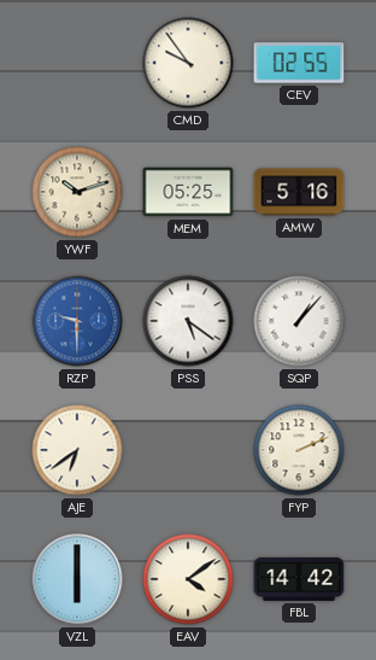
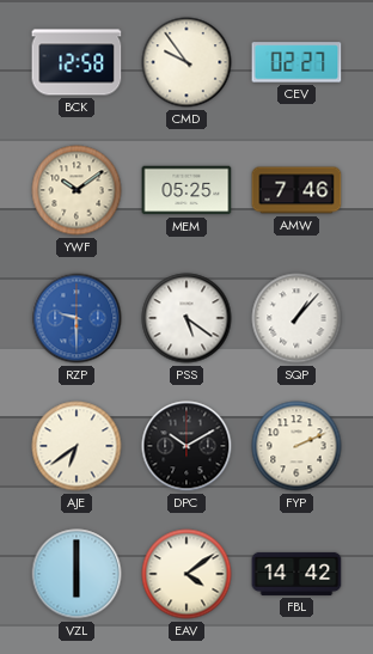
BCK: none -> 12:58
CEV: 02:55 -> 02:27
YWF: 10:12 -> 10:09
AMW: 5:16 -> 7:46
DPC: none -> 10:10
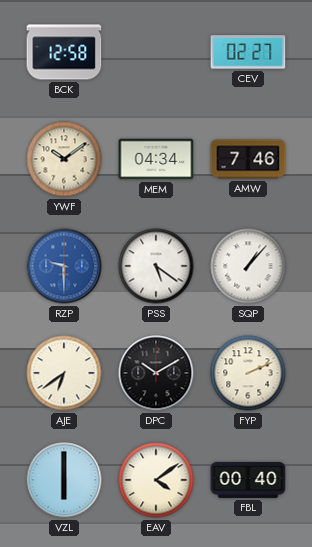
CMD: 9:54 -> none
MEM: 05:25 -> 04:34
FBL: 14:42 -> 00:40
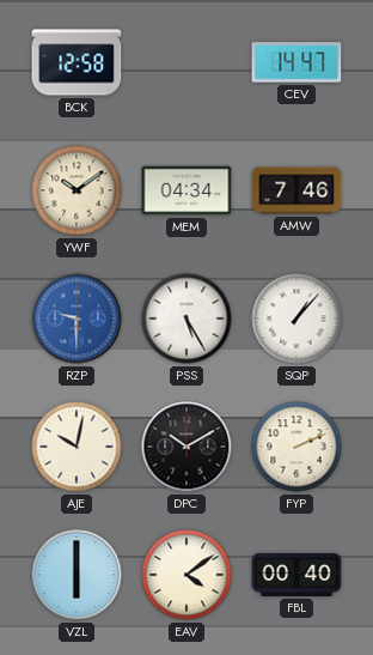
CEV: 02:27 -> 14:47
PSS: 5:21 -> 5:25
AJE: 6:39 -> 10:02
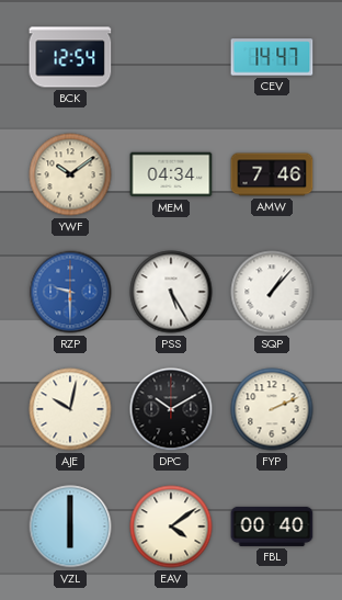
BCK: 12:58 -> 12:54
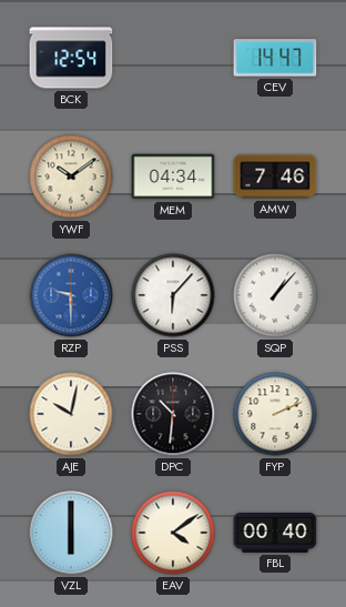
PSS: 5:25 -> 6:07
DPC: 10:10 -> 10:31
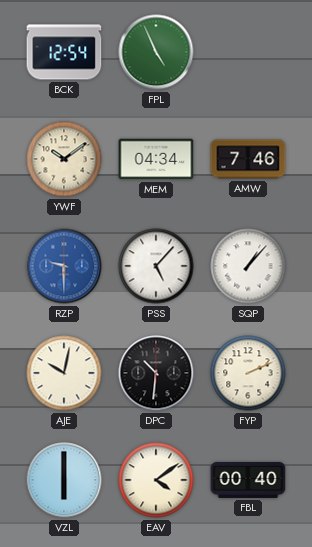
FPL: none -> 4:56
CEV: 14:47 -> none
PSS: 6:07 -> 5:07
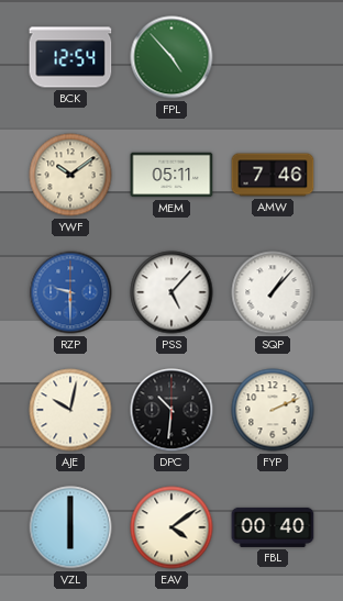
FPL: 4:56 -> 4:53
MEM: 04:34 -> 05:11
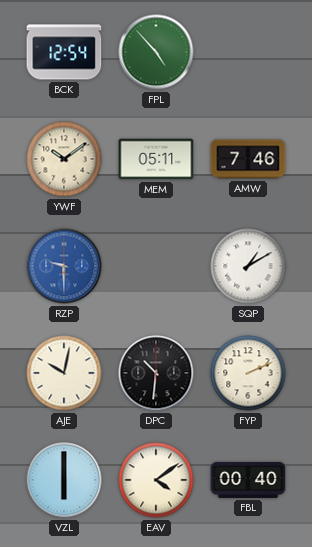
PSS: 5:07 -> none
SQP: 1:07 -> 1:10
